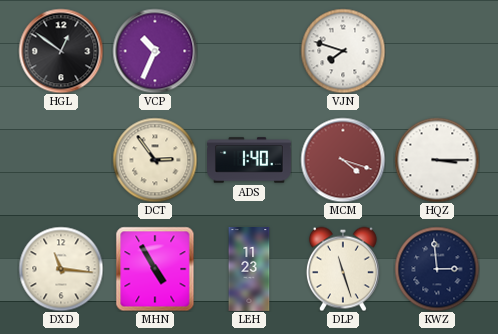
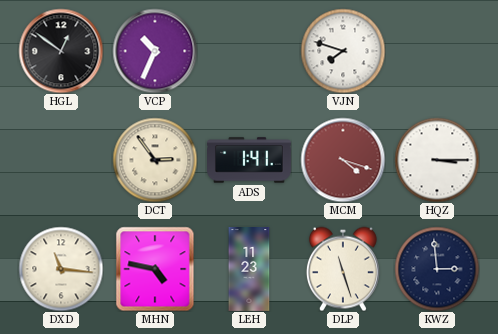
ADS: 1:40 -> 1:41
MHN: 4:55 -> 4:47
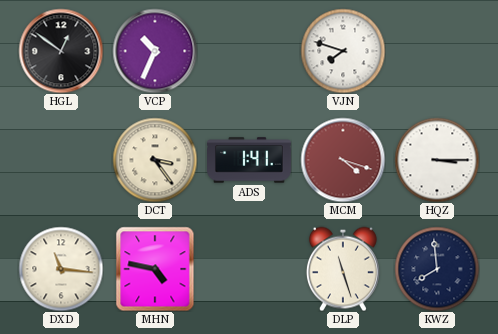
DCT: 2:54 -> 3:24
LEH: 11:23 -> none
KWZ: 2:59 -> 7:59
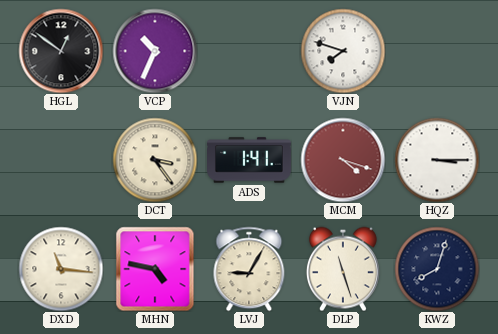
LVJ: none -> 9:05
KWZ: 7:59 -> 8:03
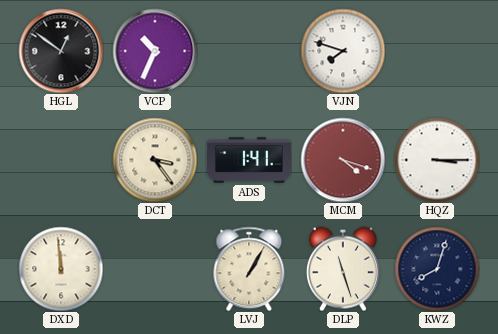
DXD: 11:16 -> 11:59
MHN: 4:47 -> none
LVJ: 9:05 -> 1:05
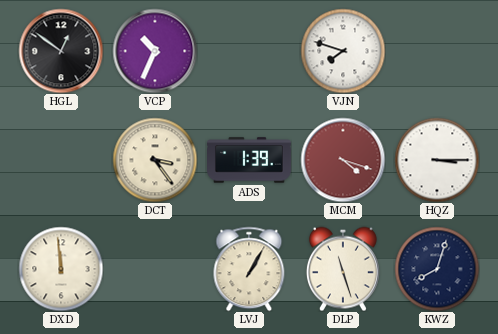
ADS: 1:41 -> 1:39
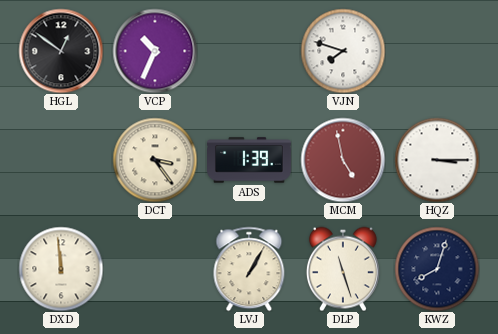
MCM: 4:18 -> 4:58
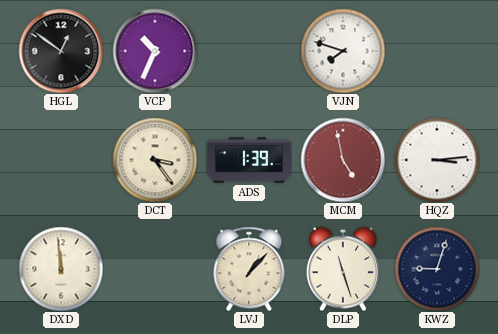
HQZ: 3:15 -> 3:14
LVJ: 1:05 -> 1:07
KWZ: 8:03 -> 9:03
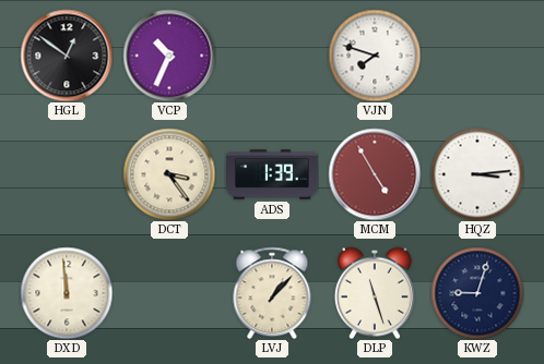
MCM: 4:58 -> 4:55
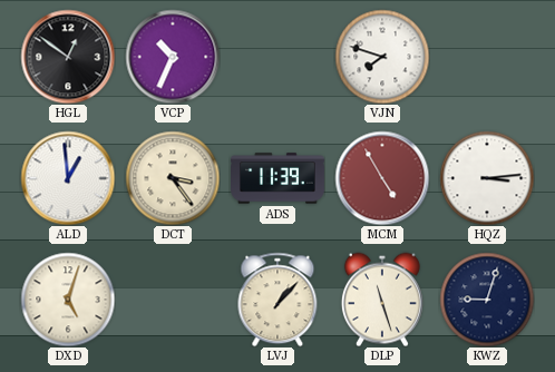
ALD: none -> 12:59
ADS: 1:39 -> 11:39
DXD: 11:59 -> 5:03
